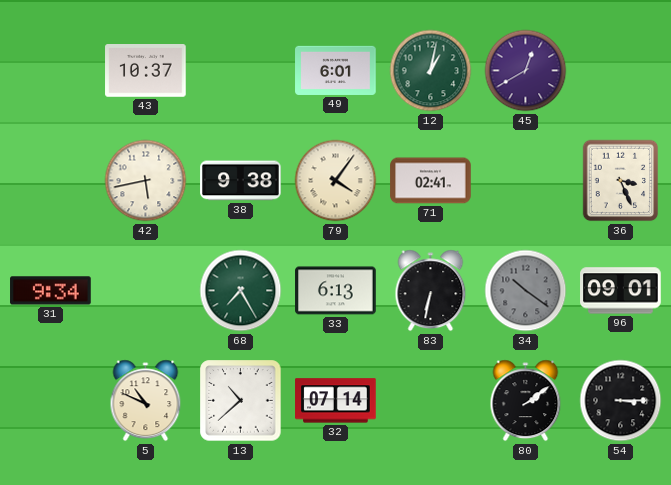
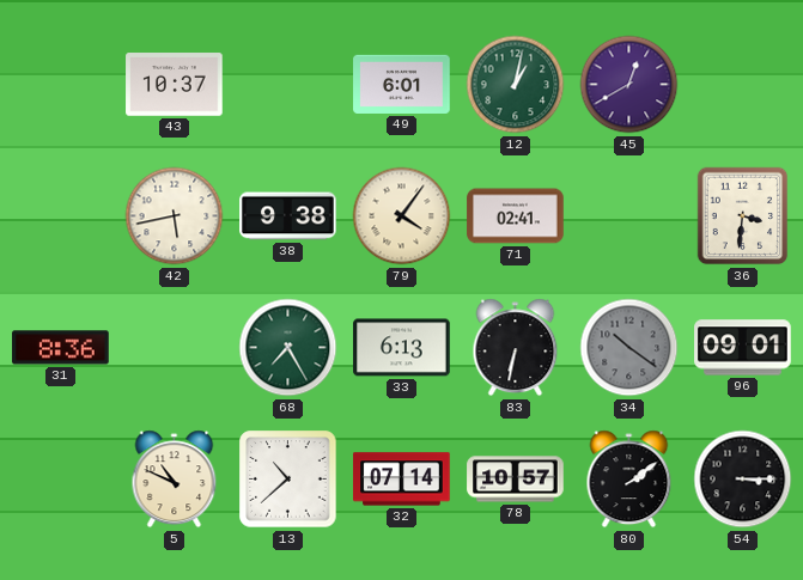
36: 3:26 -> 3:31
31: 9:34 -> 8:36
78: none -> 10:57
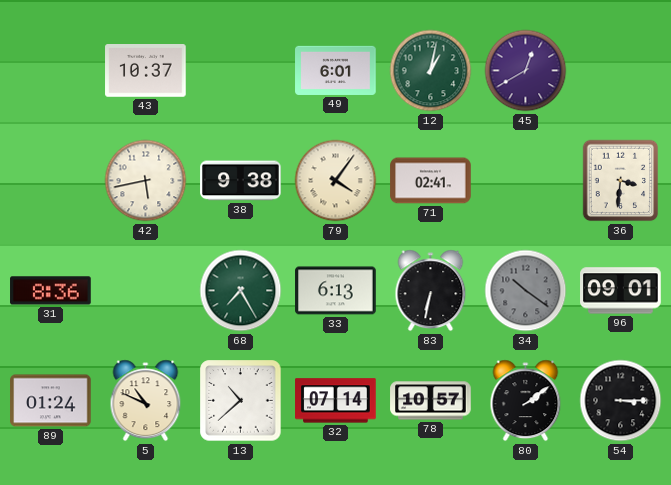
89: none -> 01:24
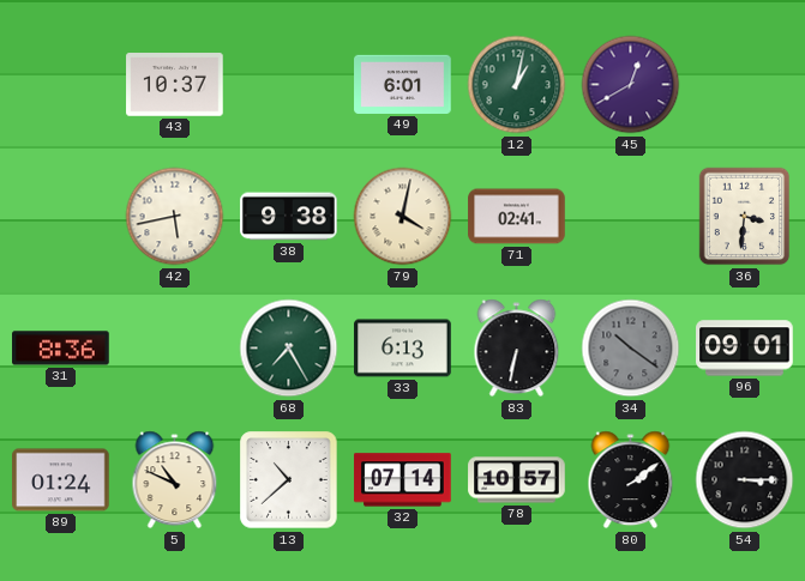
79: 4:06 -> 4:02
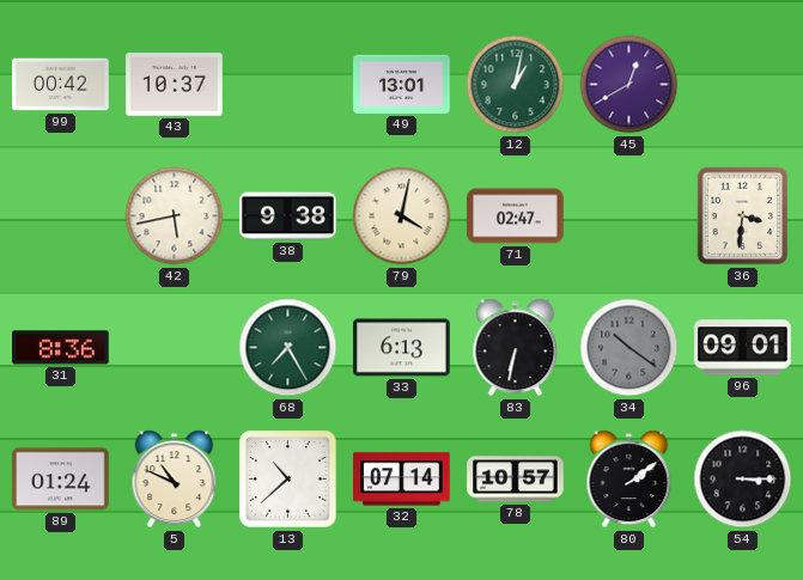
99: none -> 00:42
49: 6:01 -> 13:01
71: 02:41 -> 02:47
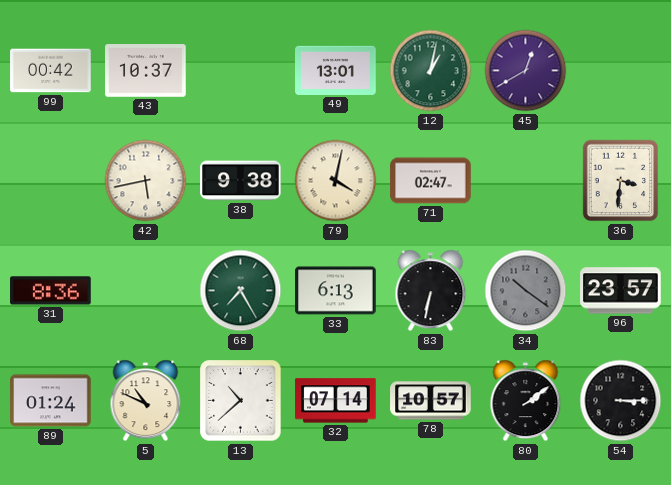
96: 09:01 -> 23:57
